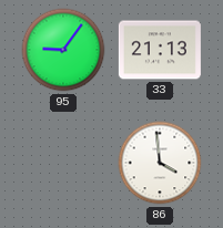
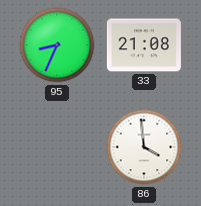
95: 9:06 -> 8:34
33: 21:13 -> 21:08
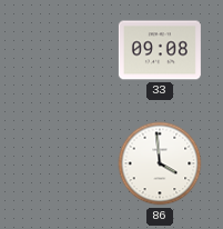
95: 8:34 -> none
33: 21:08 -> 09:08
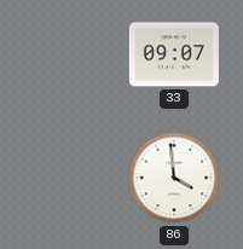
33: 09:08 -> 09:07
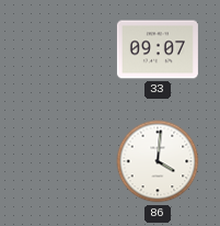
86: 3:59 -> 4:01
